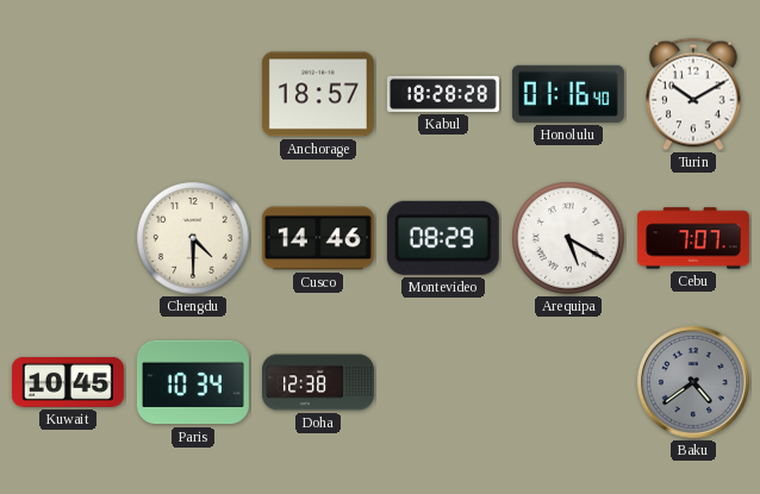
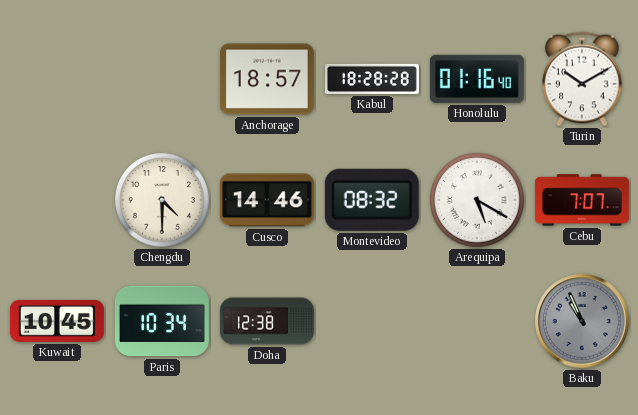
Montevideo: 08:29 -> 08:32
Baku: 4:39 -> 10:56
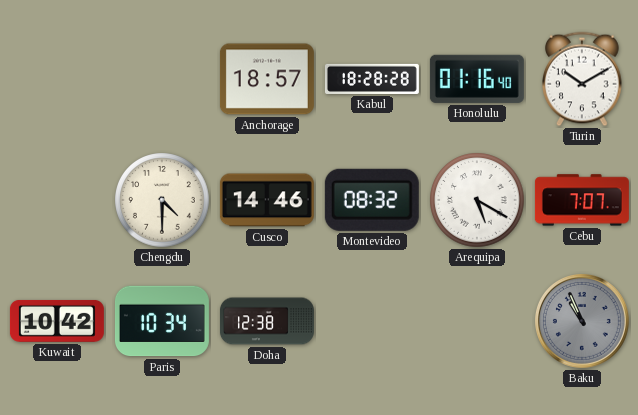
Kuwait: 10:45 -> 10:42
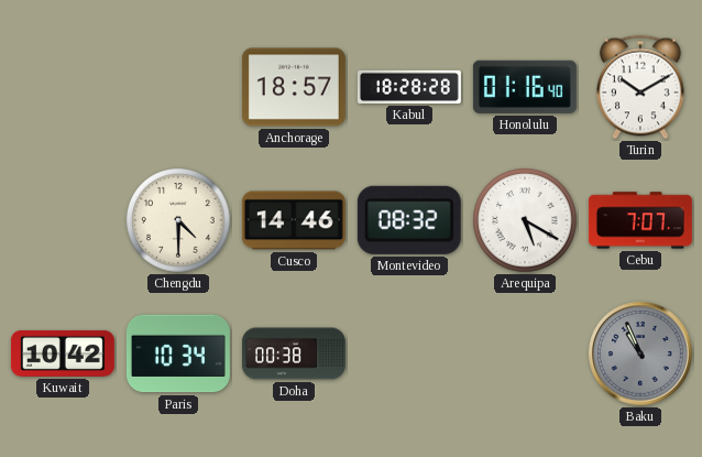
Doha: 12:38 -> 00:38
